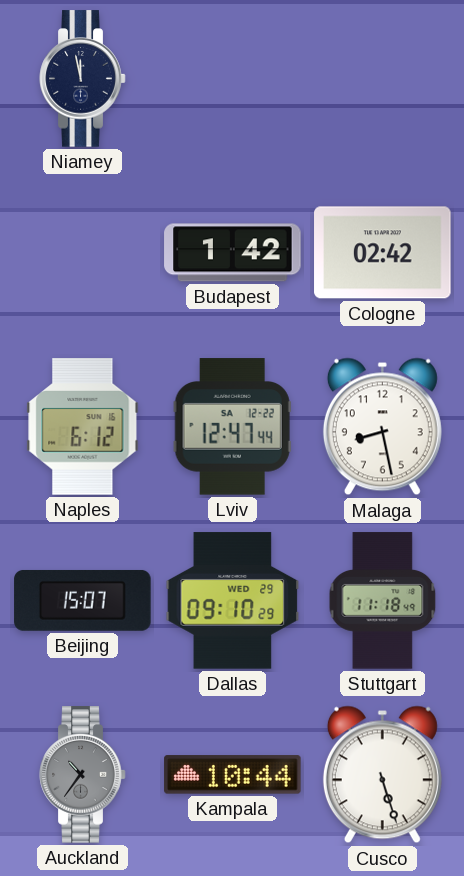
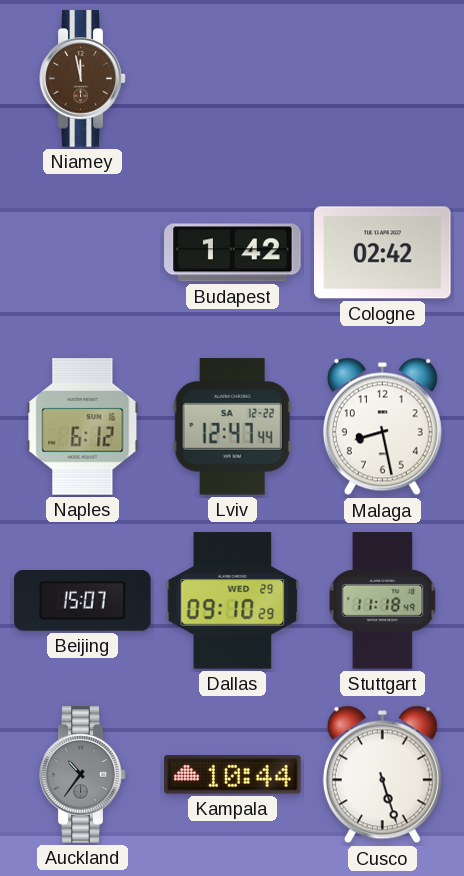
Niamey dial: navy -> brown
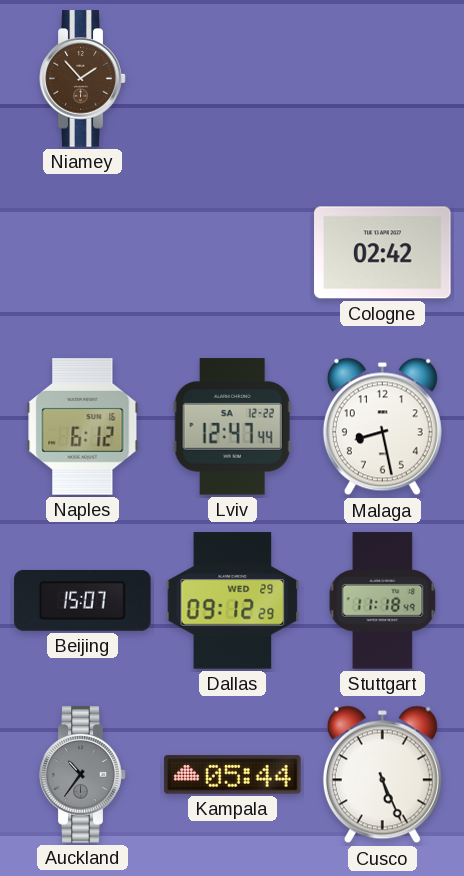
Niamey: 11:58 -> 1:53
Budapest: 1:42 -> none
Dallas: 09:10 -> 09:12
Kampala: 10:44 -> 05:44
Cusco: 5:27 -> 5:26
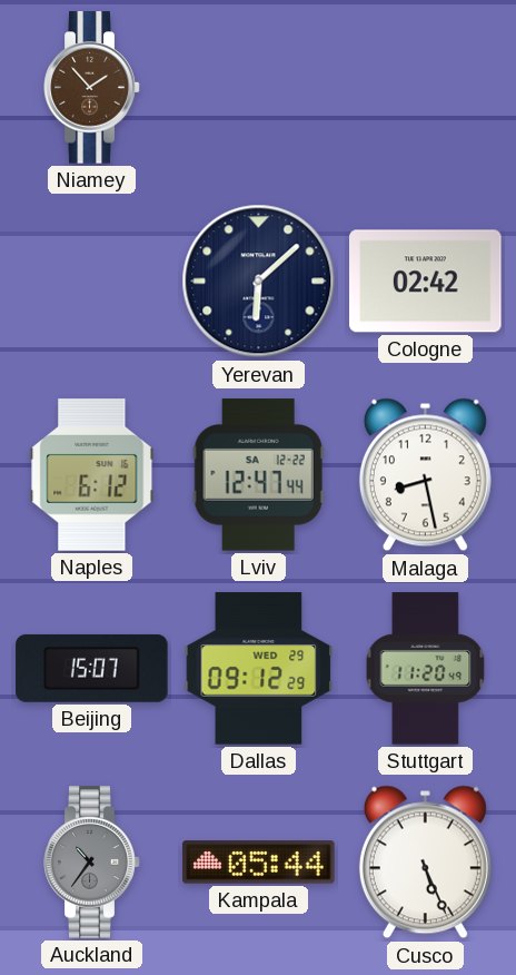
Yerevan: none -> 6:08
Stuttgart: 11:18 -> 11:20
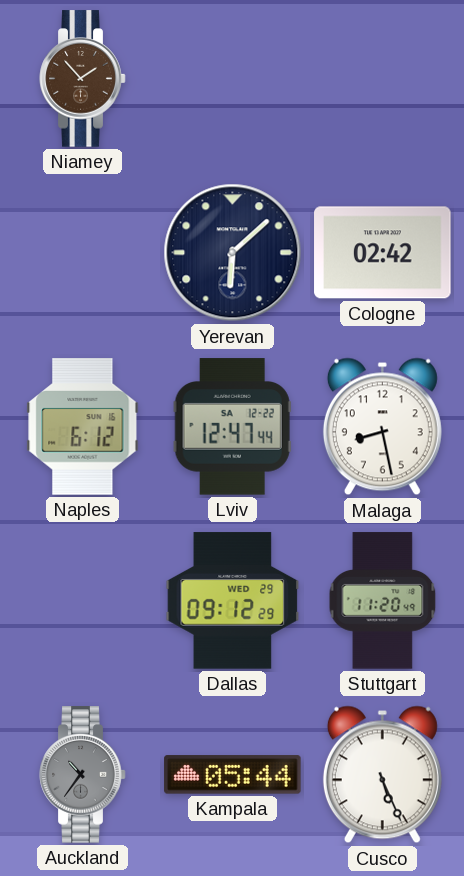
Beijing: 15:07 -> none
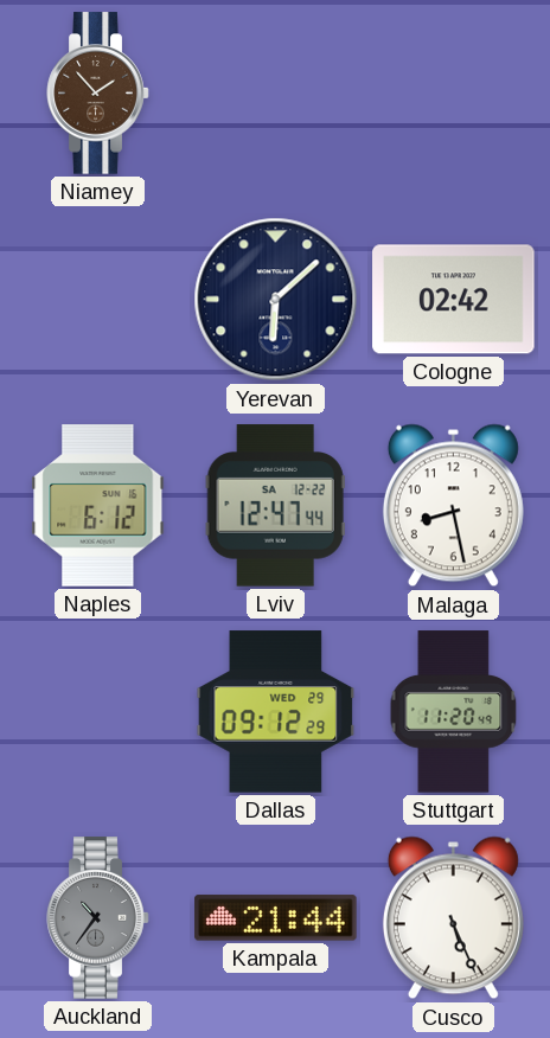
Kampala: 05:44 -> 21:44
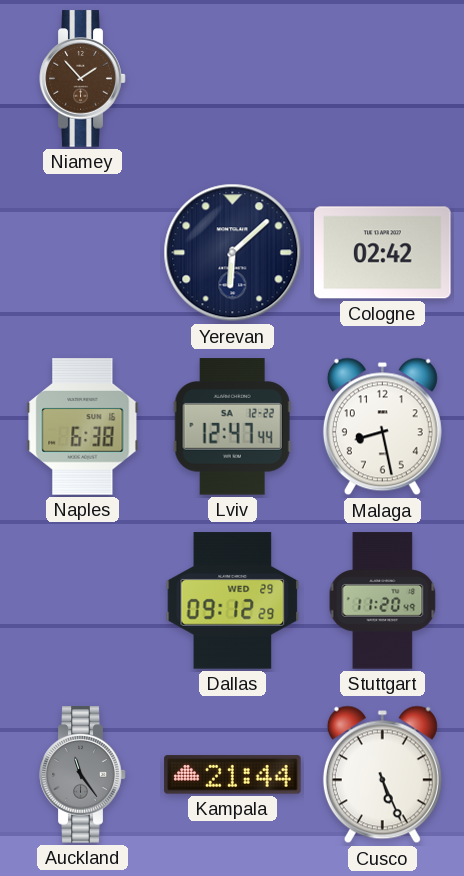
Naples: 6:12 -> 6:38
Auckland: 10:36 -> 11:24
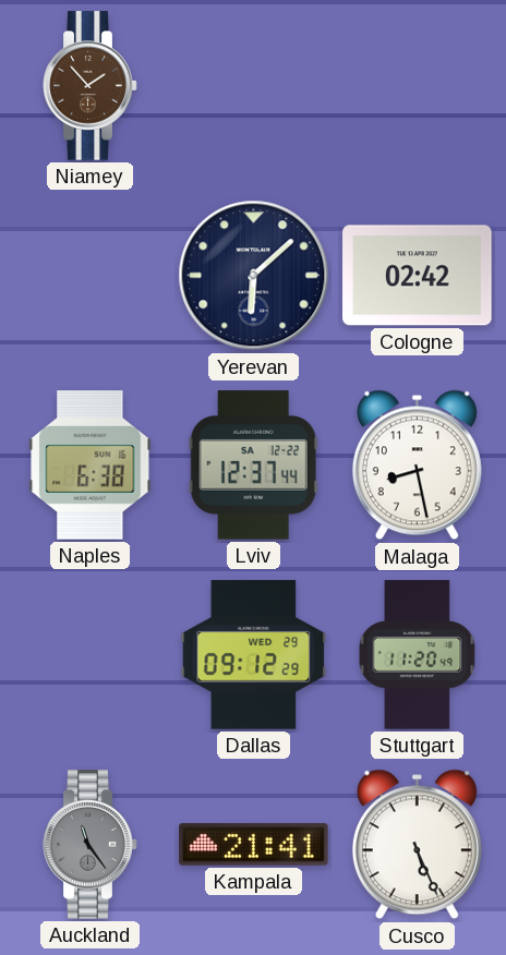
Lviv: 12:47 -> 12:37
Kampala: 21:44 -> 21:41
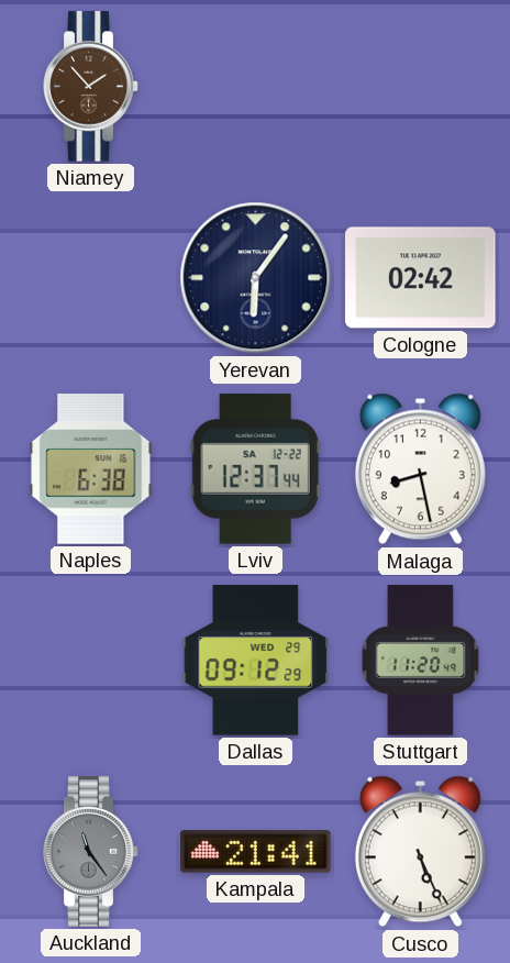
Yerevan: 6:08 -> 6:06
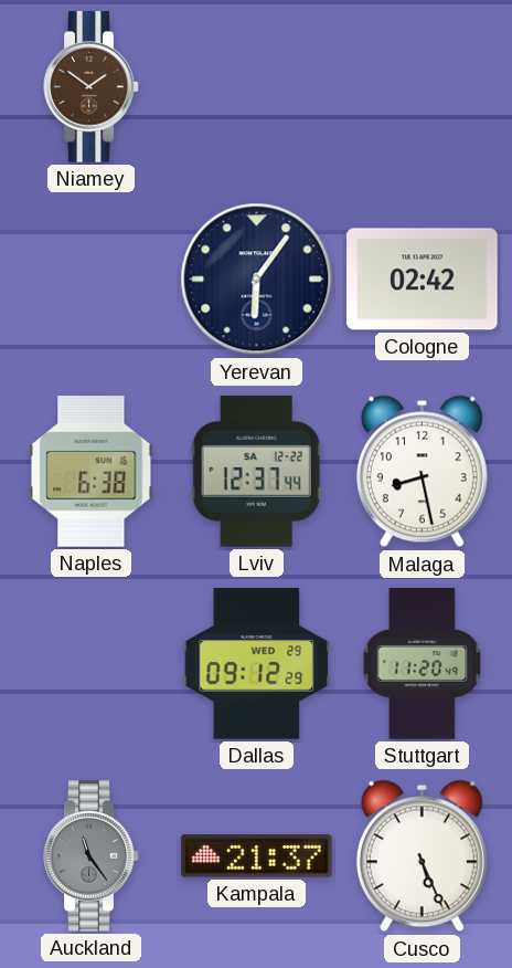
Niamey: 1:53 -> 1:51
Kampala: 21:41 -> 21:37
